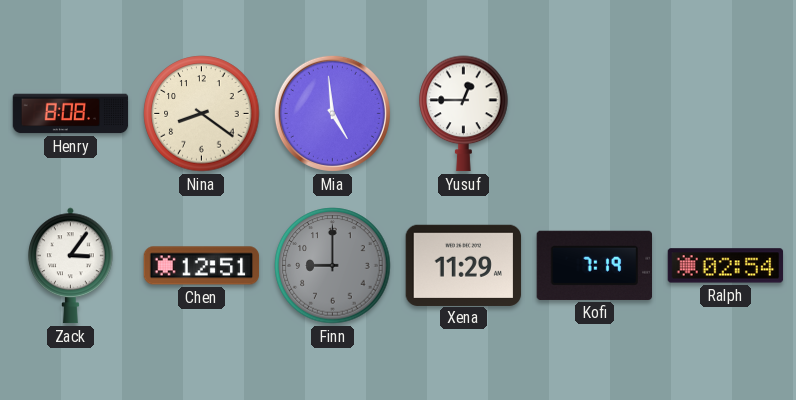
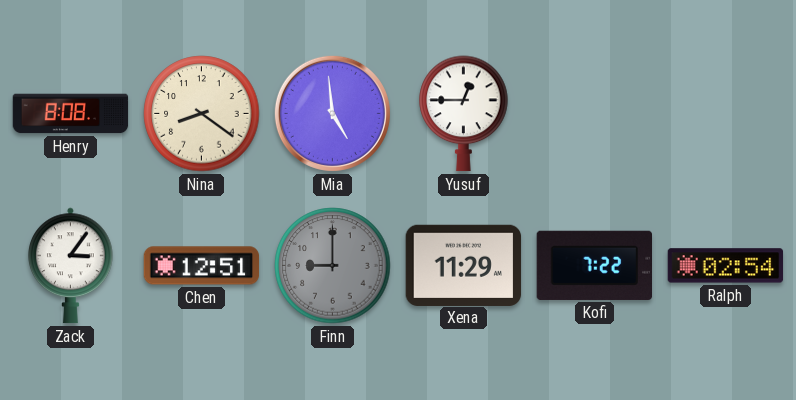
Kofi: 7:19 -> 7:22
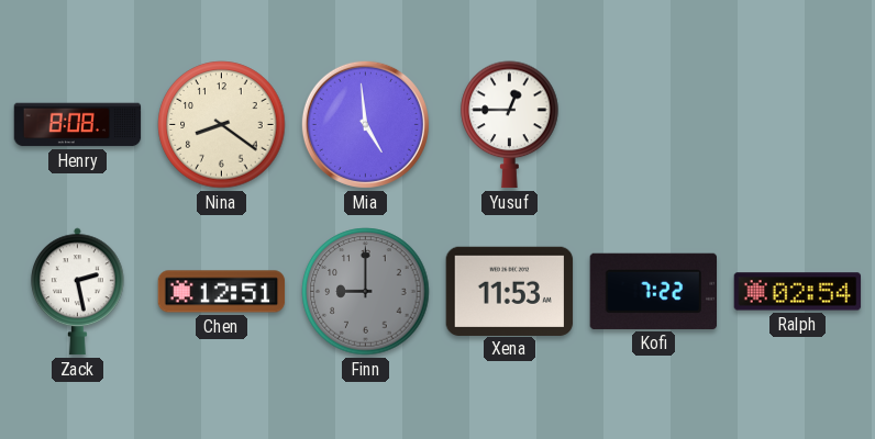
Zack: 3:06 -> 2:28
Xena: 11:29 -> 11:53
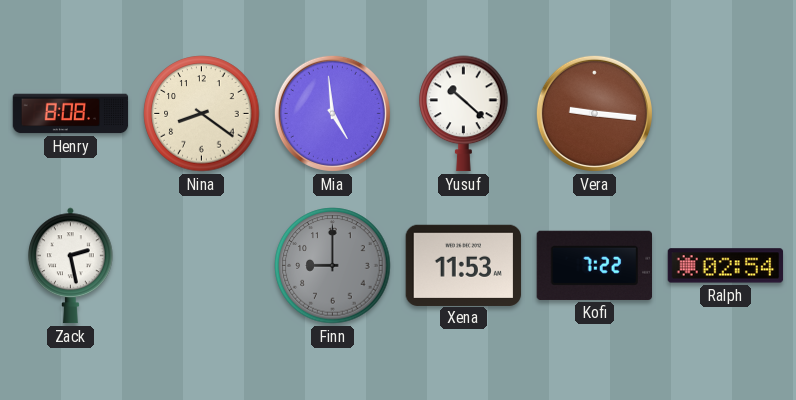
Yusuf: 12:45 -> 10:22
Vera: none -> 9:16
Chen: 12:51 -> none
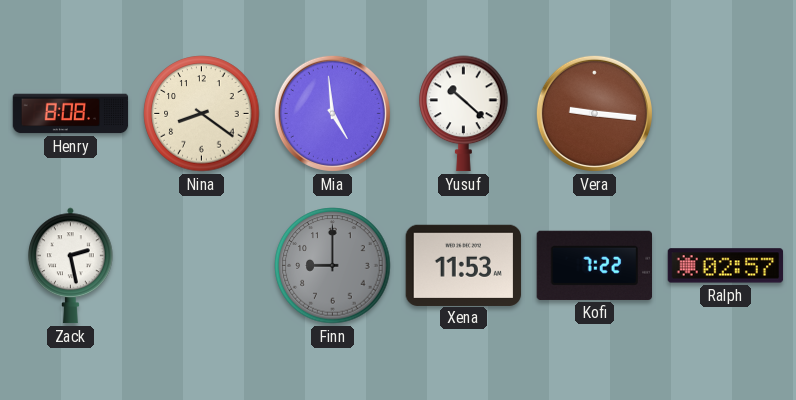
Ralph: 02:54 -> 02:57
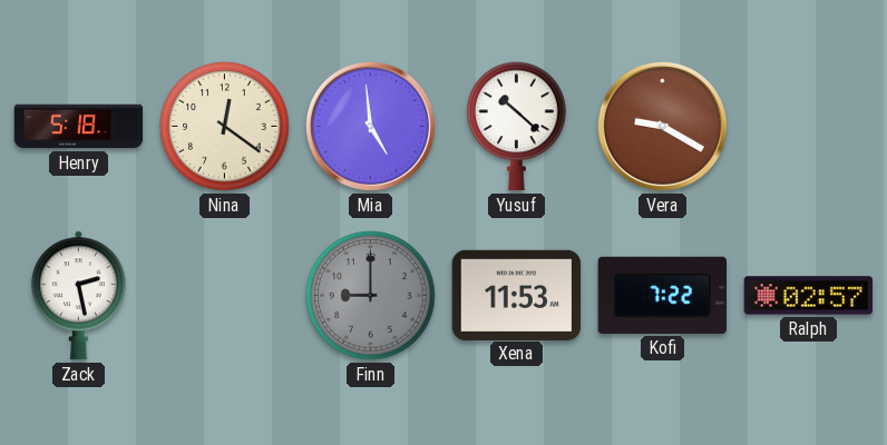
Henry: 8:08 -> 5:18
Nina: 8:21 -> 12:21
Vera: 9:16 -> 9:20
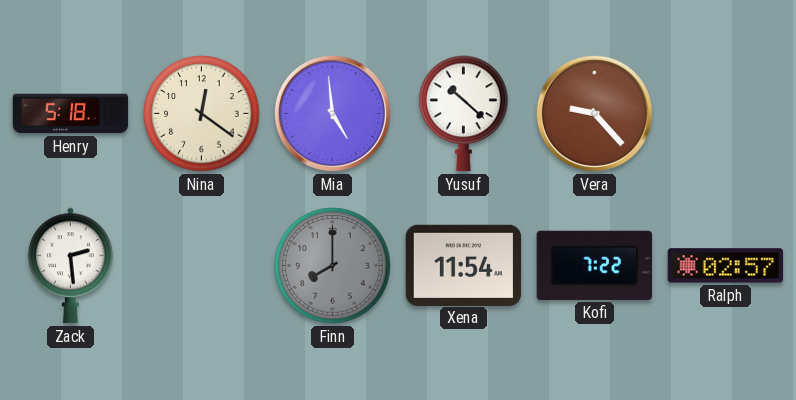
Vera: 9:20 -> 9:23
Zack: 2:28 -> 2:29
Finn: 9:00 -> 8:00
Xena: 11:53 -> 11:54
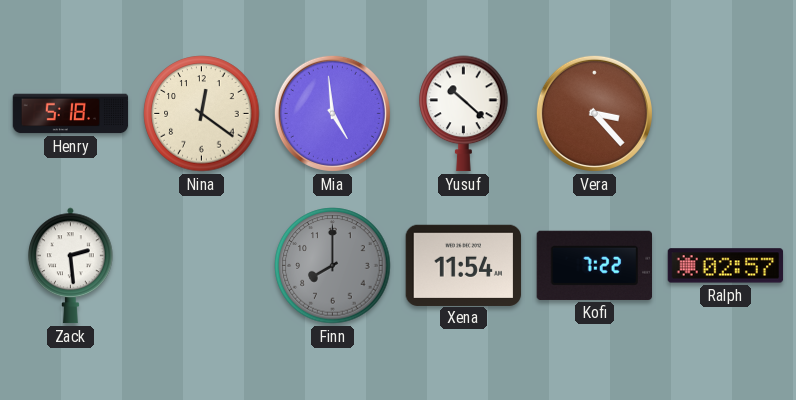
Vera: 9:23 -> 3:23
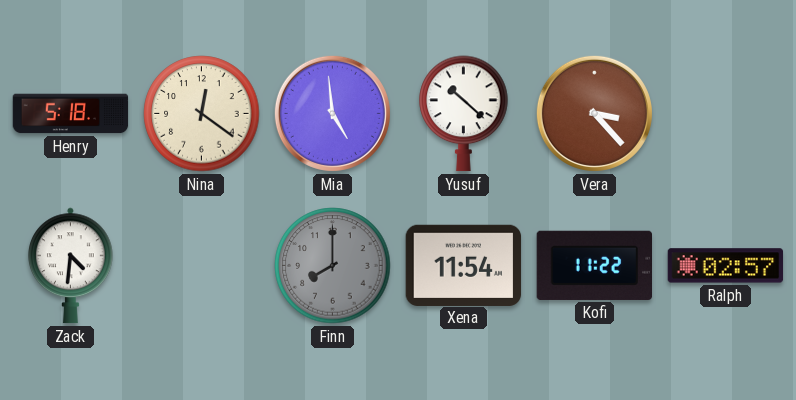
Zack: 2:29 -> 4:31
Kofi: 7:22 -> 11:22
